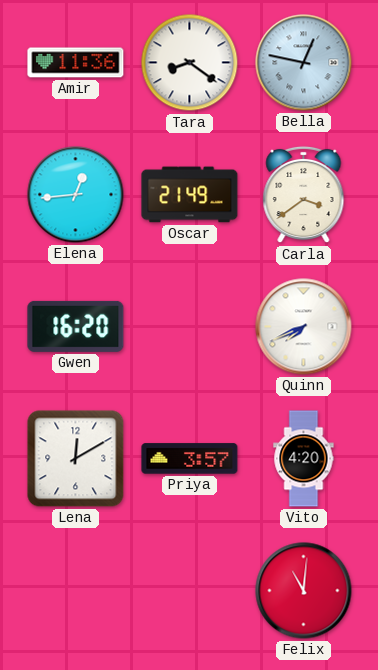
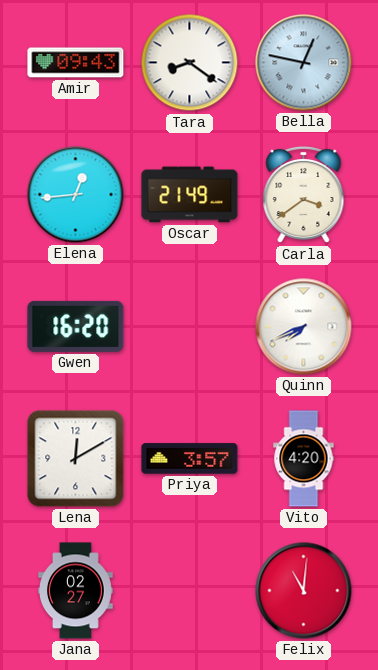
Amir: 11:36 -> 09:43
Jana: none -> 02:27
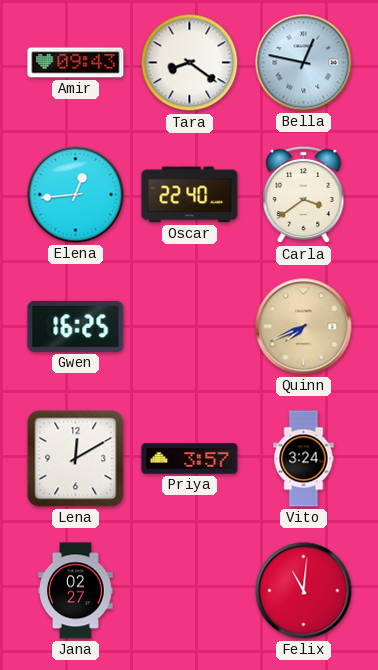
Oscar: 21:49 -> 22:40
Gwen: 16:20 -> 16:25
Quinn dial: white -> champagne
Vito: 4:20 -> 3:24
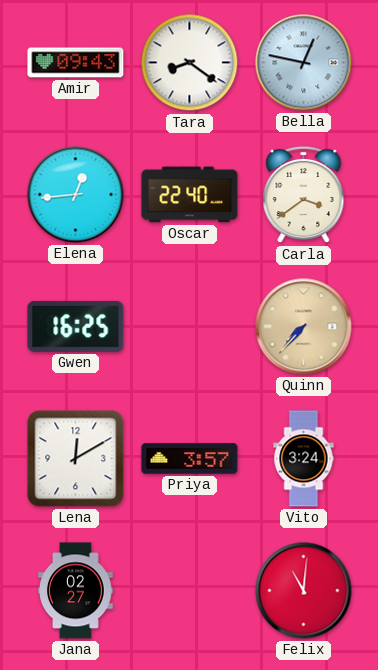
Quinn: 7:41 -> 7:37
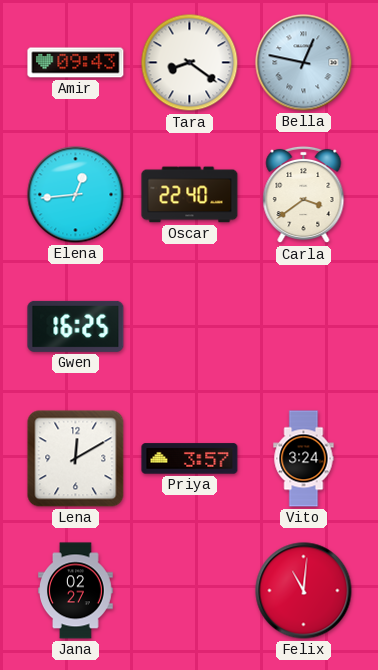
Quinn: 7:37 -> none
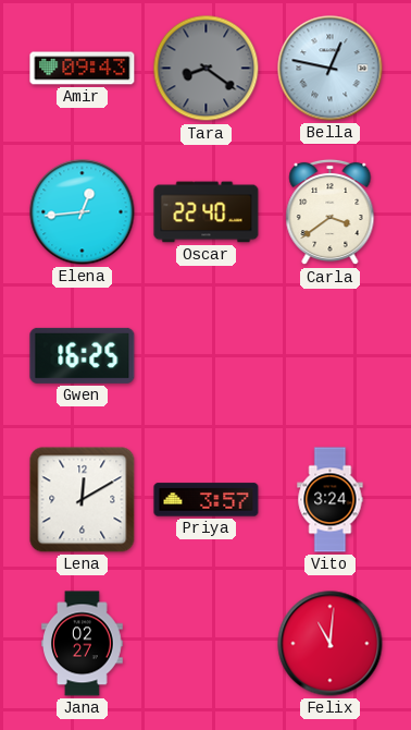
Tara dial: white -> grey
